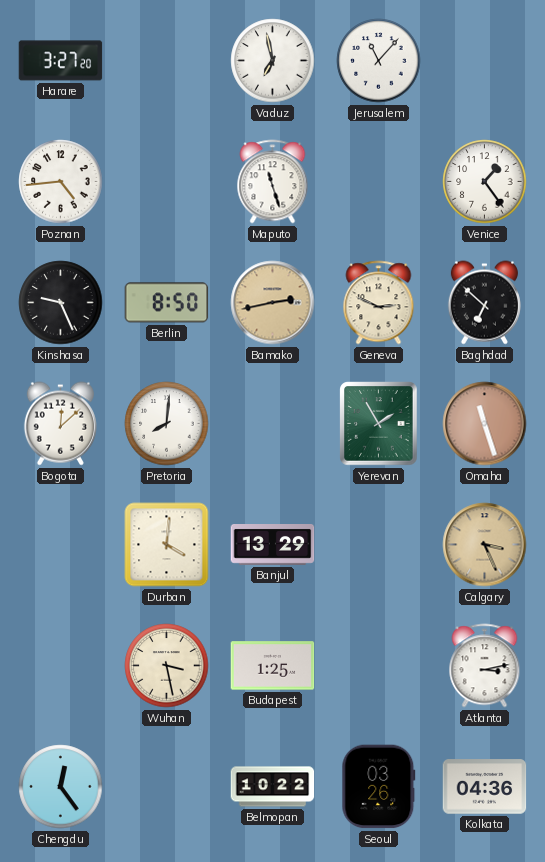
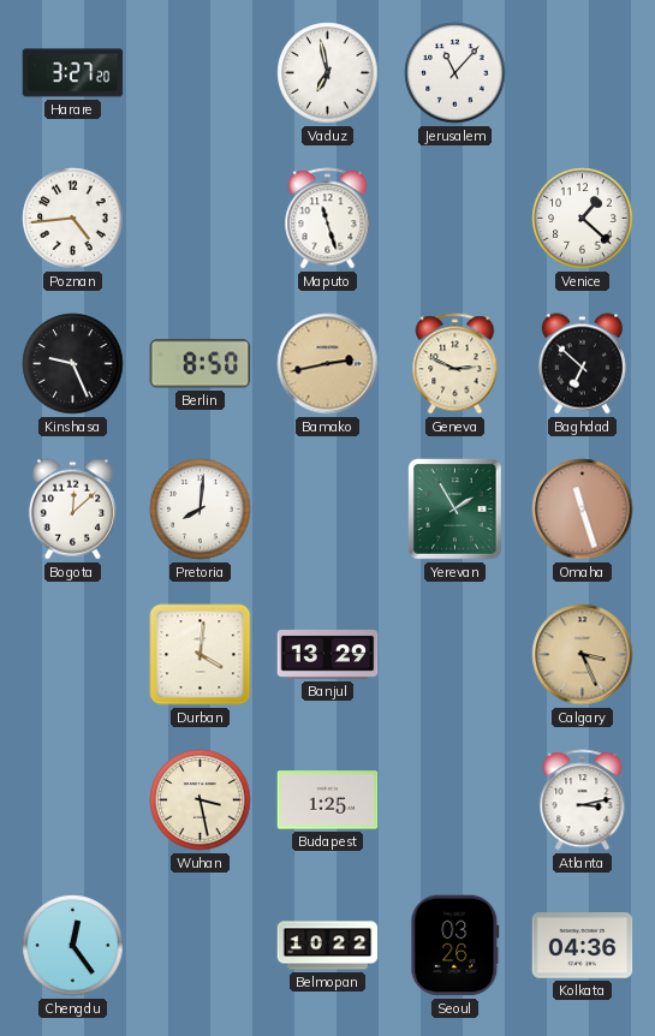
Venice: 1:24 -> 1:22
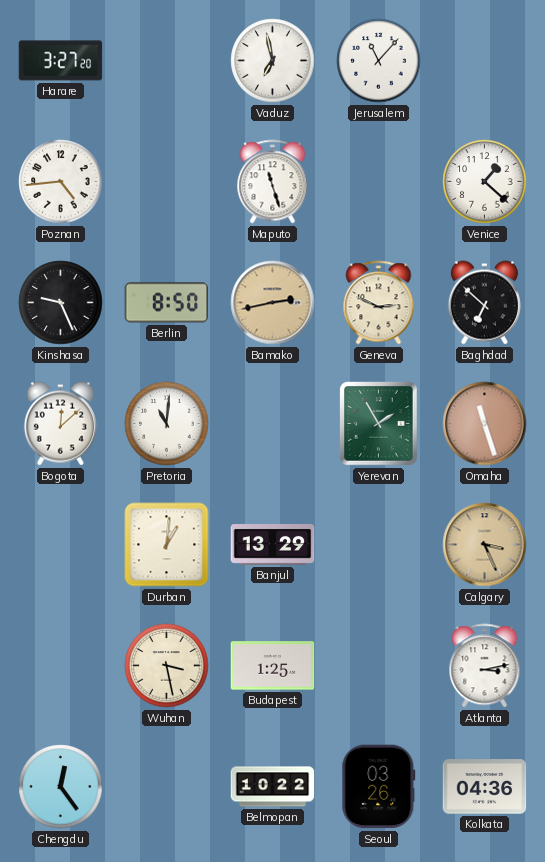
Pretoria: 8:01 -> 11:01
Durban: 4:01 -> 1:01
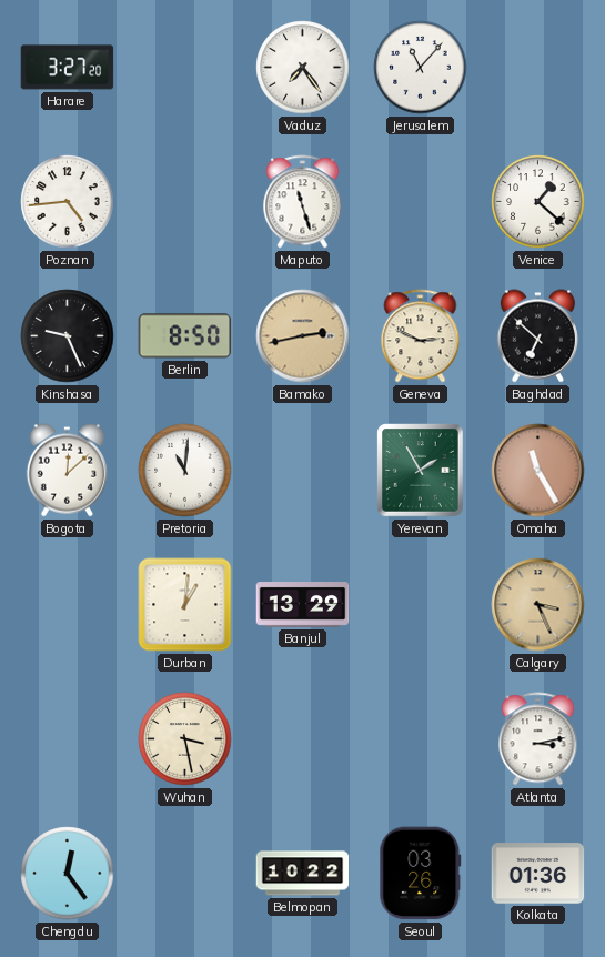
Vaduz: 6:58 -> 7:24
Omaha: 11:27 -> 11:25
Budapest: 1:25 -> none
Kolkata: 04:36 -> 01:36
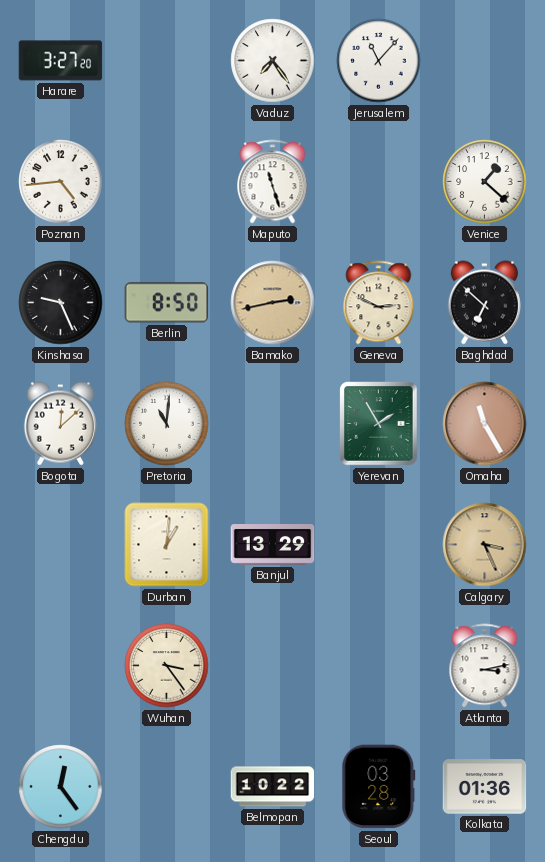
Wuhan: 3:28 -> 3:24
Seoul: 03:26 -> 03:28
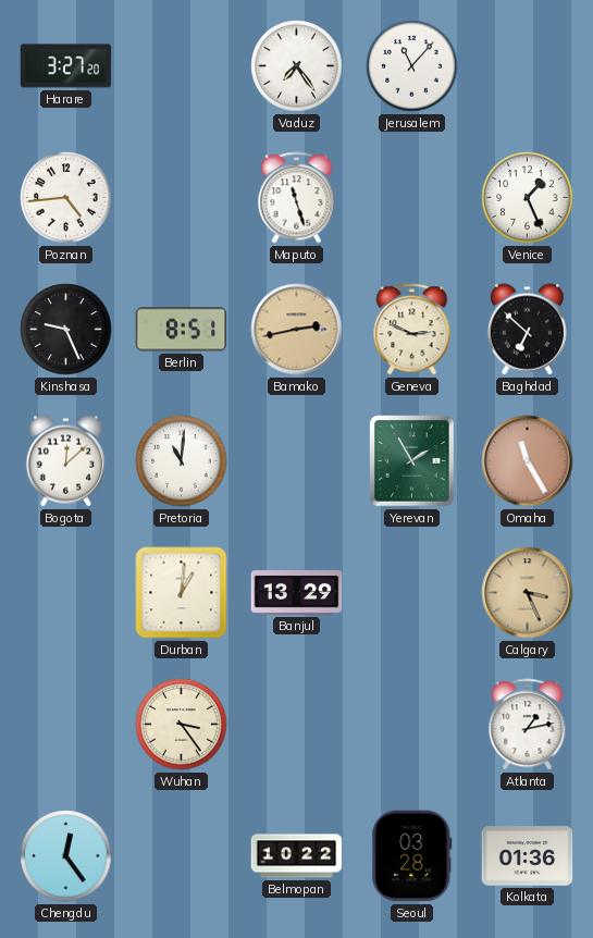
Venice: 1:22 -> 1:26
Berlin: 8:50 -> 8:51
Atlanta: 3:13 -> 1:13
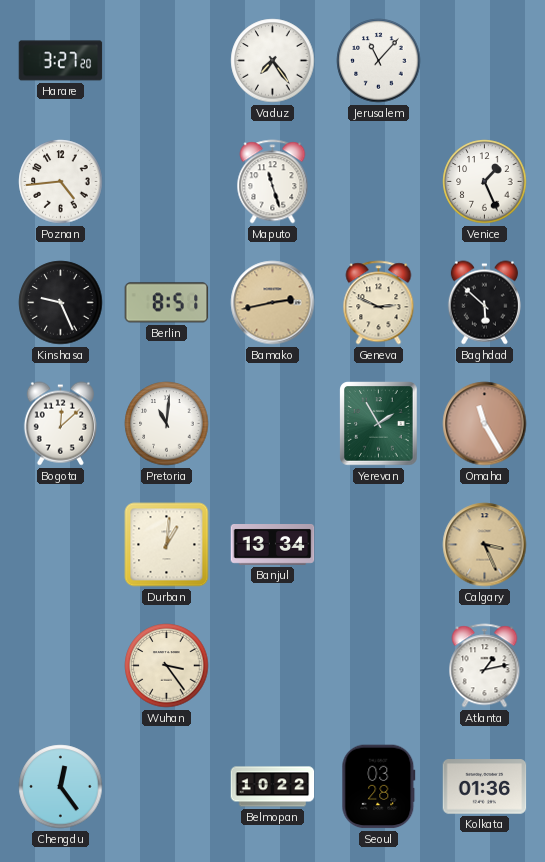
Baghdad: 6:52 -> 5:52
Banjul: 13:29 -> 13:34
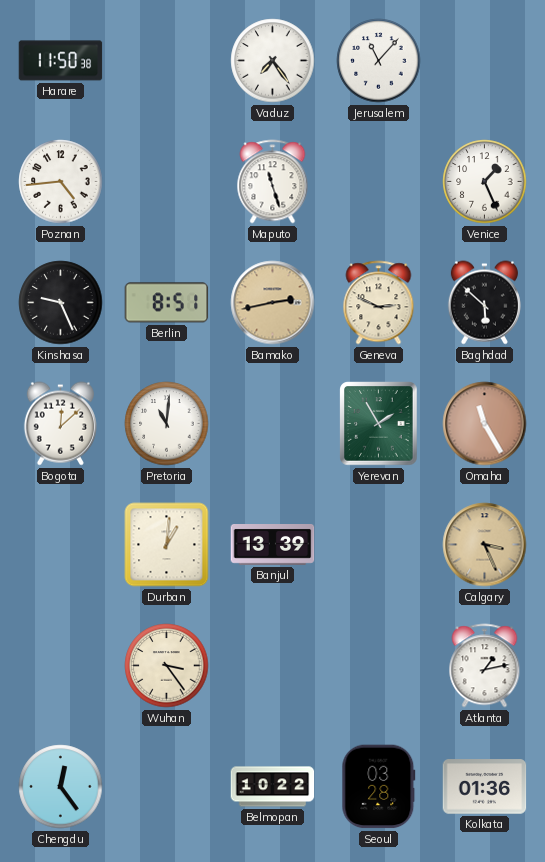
Harare: 3:27 -> 11:50
Banjul: 13:34 -> 13:39
